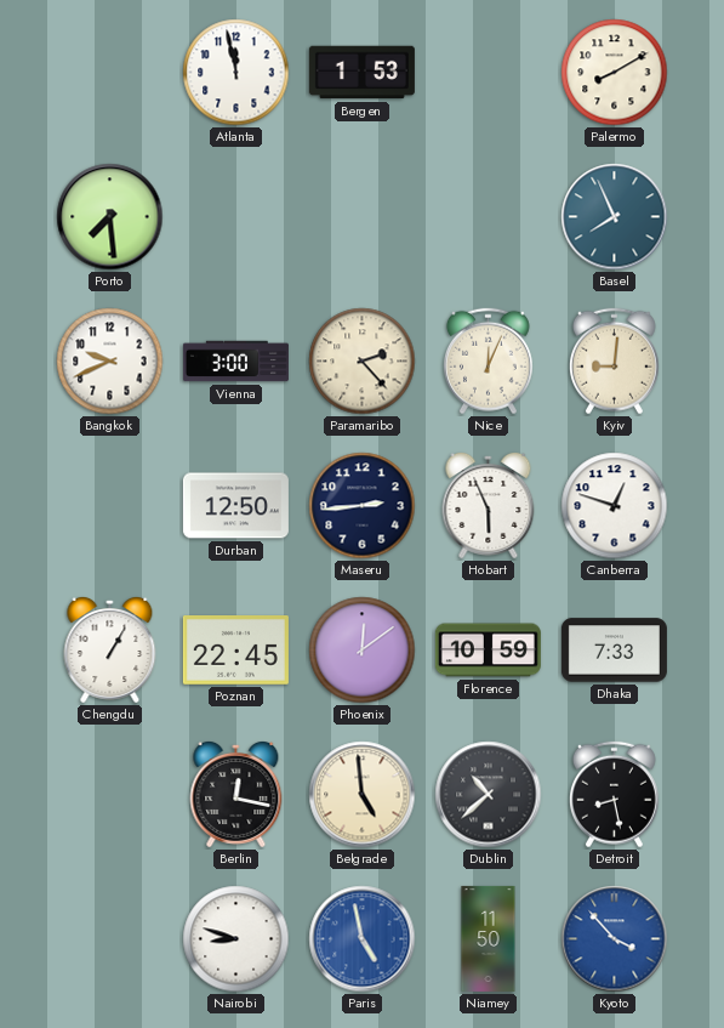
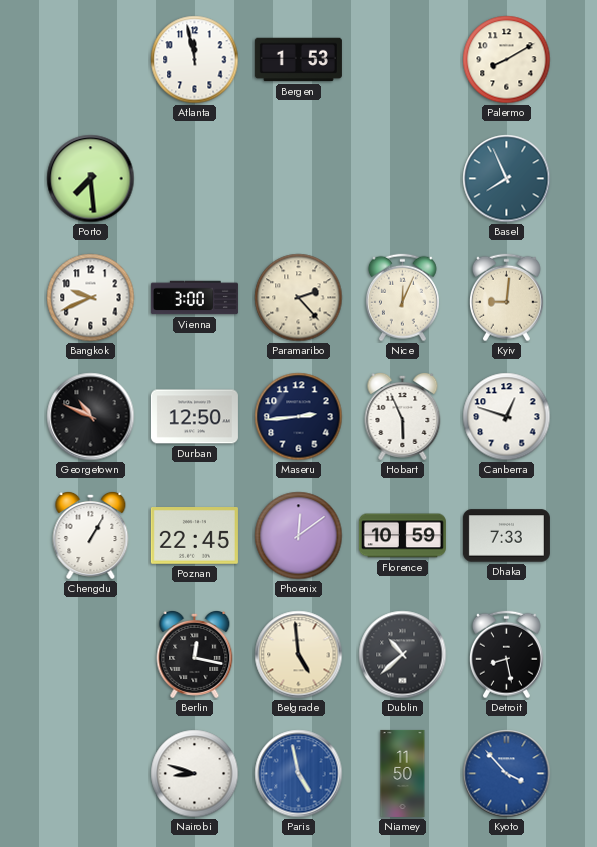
Georgetown: none -> 10:49
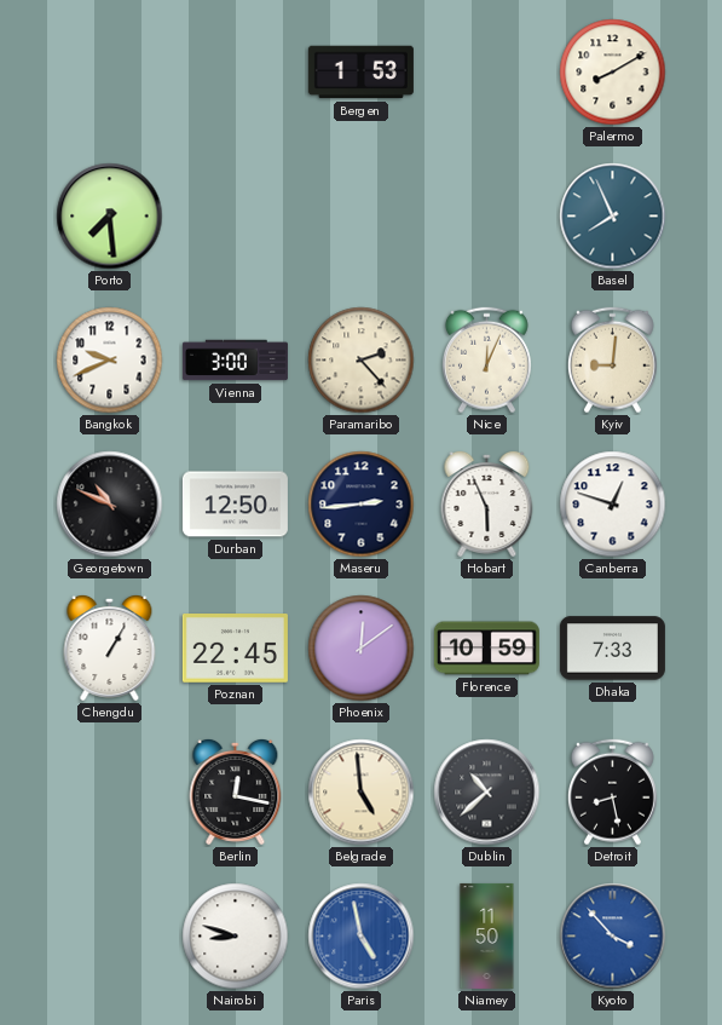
Atlanta: 11:58 -> none
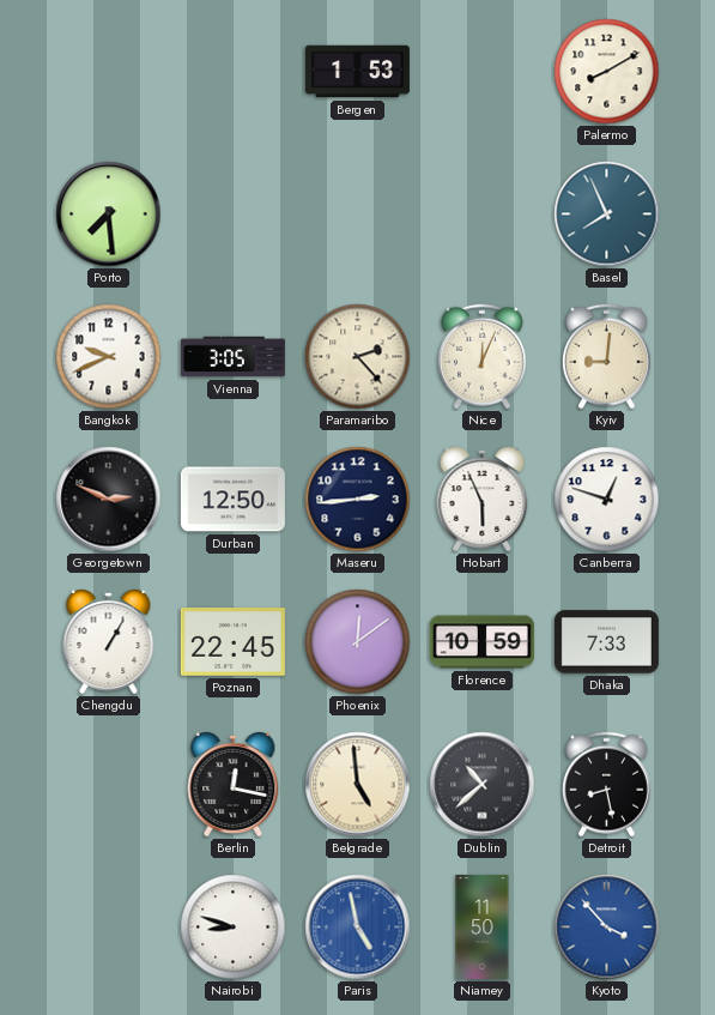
Vienna: 3:00 -> 3:05
Georgetown: 10:49 -> 2:49
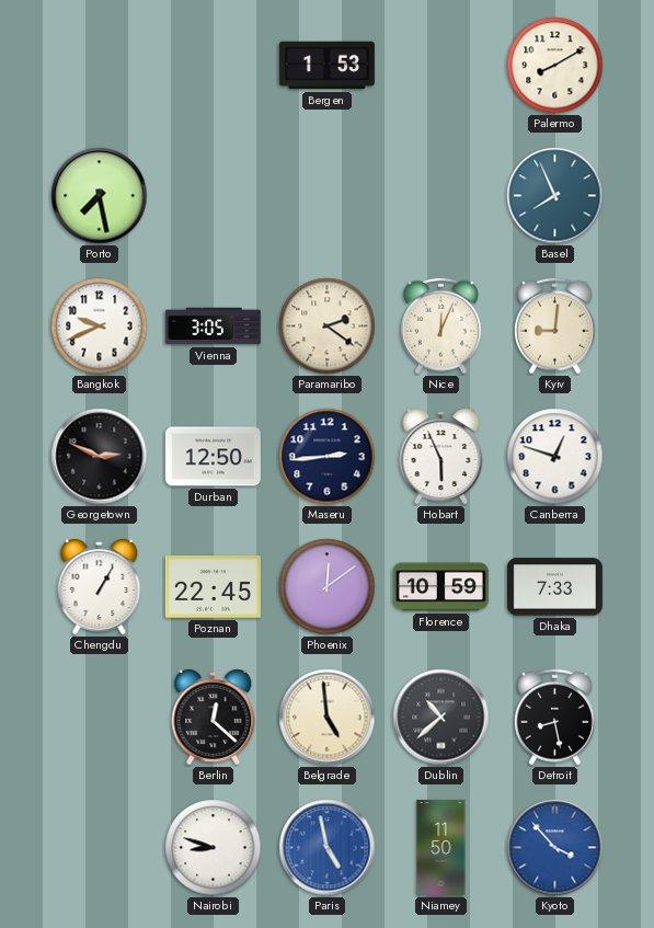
Porto: 7:29 -> 7:28
Paramaribo: 2:23 -> 2:21
Berlin: 12:17 -> 12:22
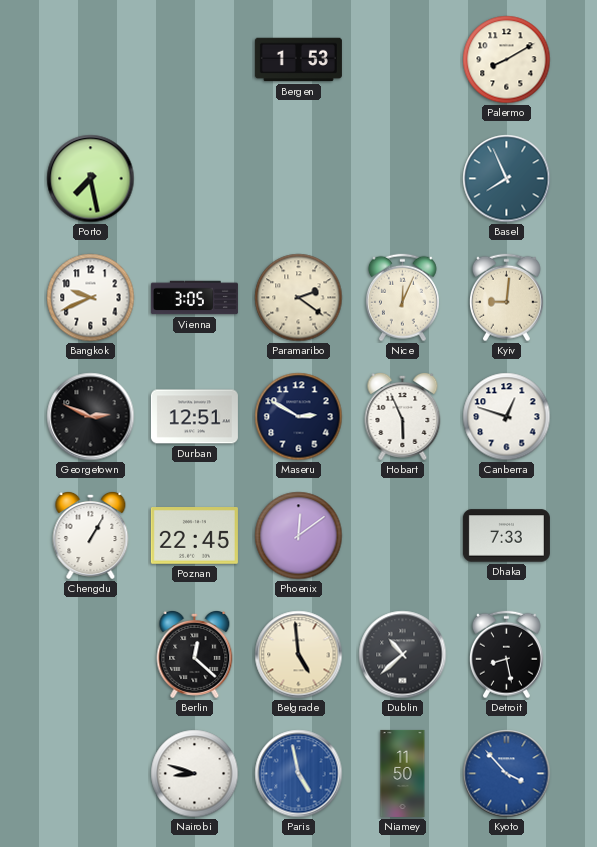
Durban: 12:50 -> 12:51
Maseru: 2:44 -> 2:50
Florence: 10:59 -> none
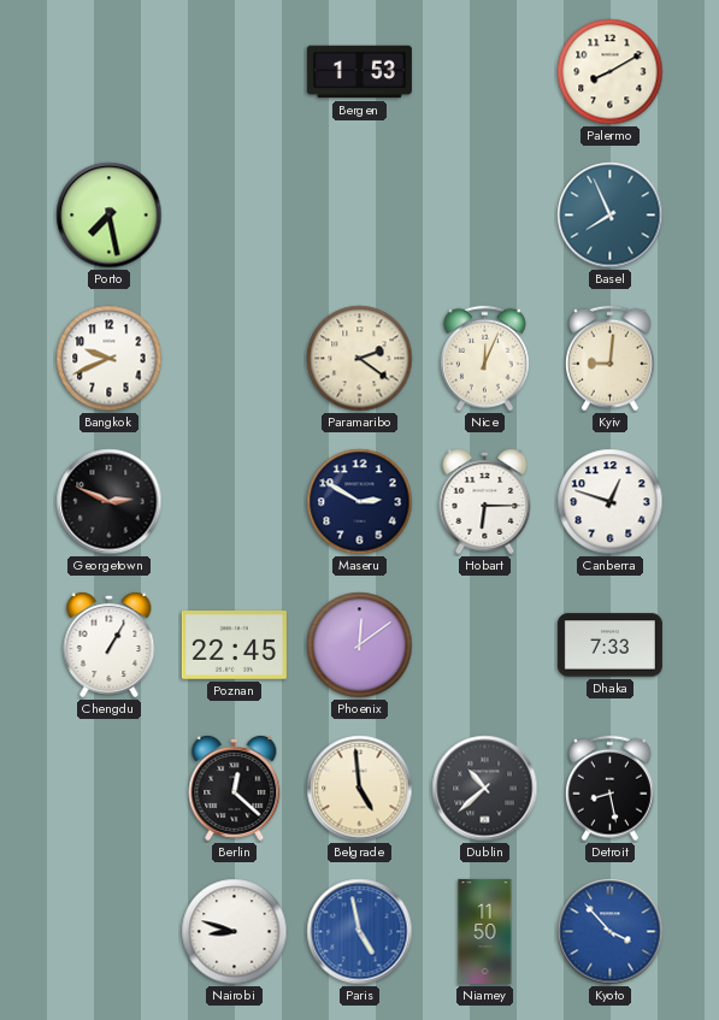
Vienna: 3:05 -> none
Durban: 12:51 -> none
Hobart: 5:56 -> 6:15
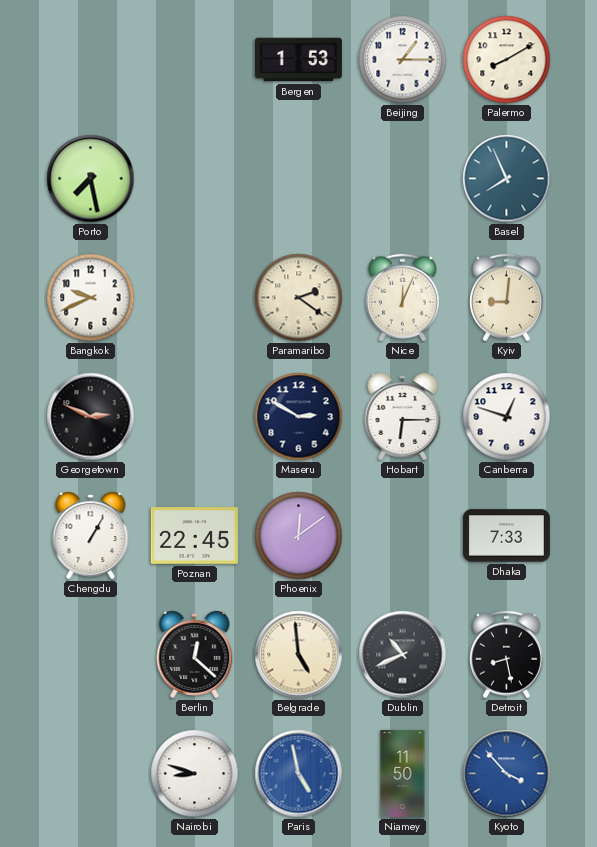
Beijing: none -> 1:15
Dublin: 10:38 -> 10:41
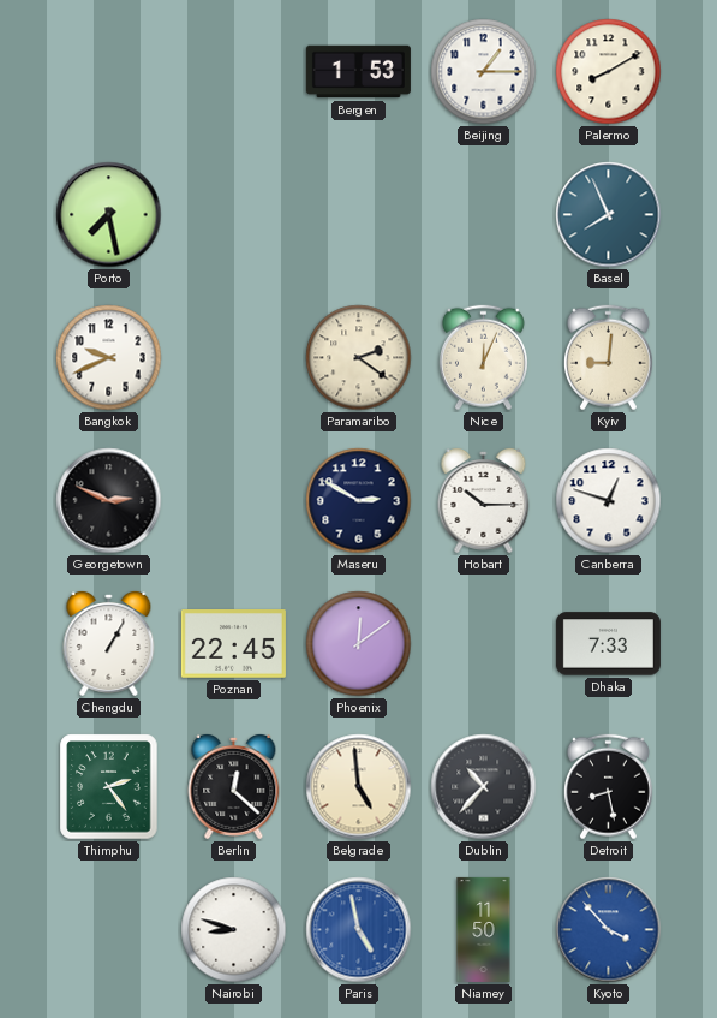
Hobart: 6:15 -> 10:15
Thimphu: none -> 2:24
Dublin: 10:41 -> 10:37
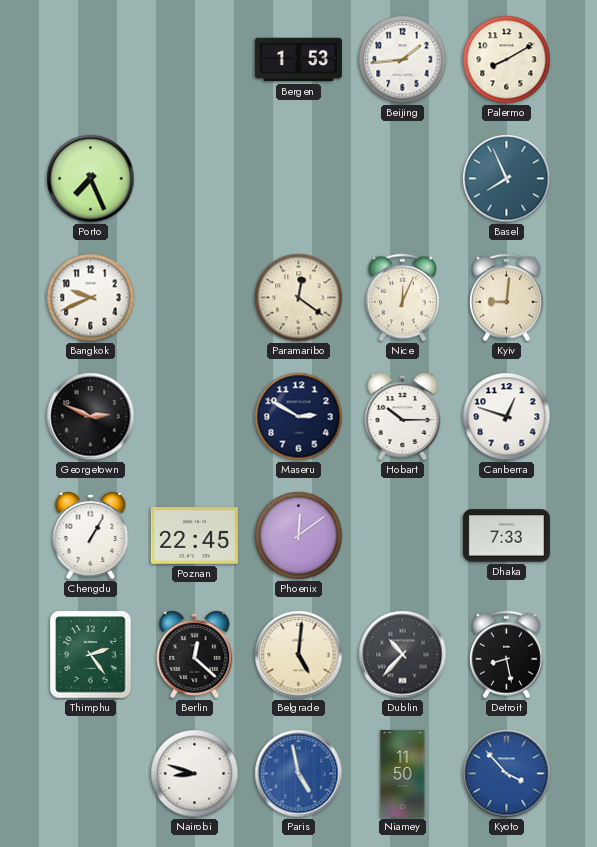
Beijing: 1:15 -> 1:44
Porto: 7:28 -> 7:26
Paramaribo: 2:21 -> 12:21
Belgrade: 4:59 -> 5:01
